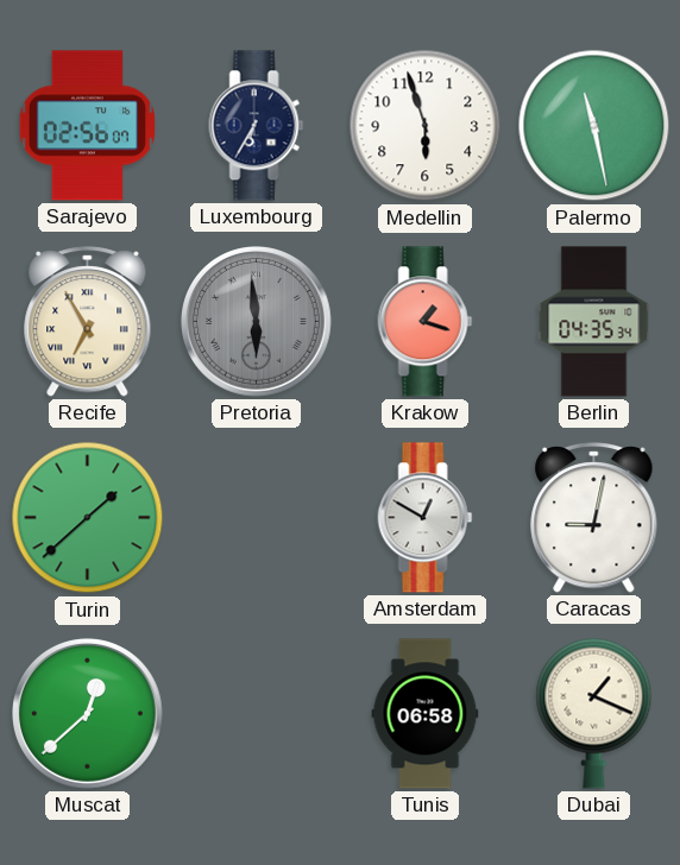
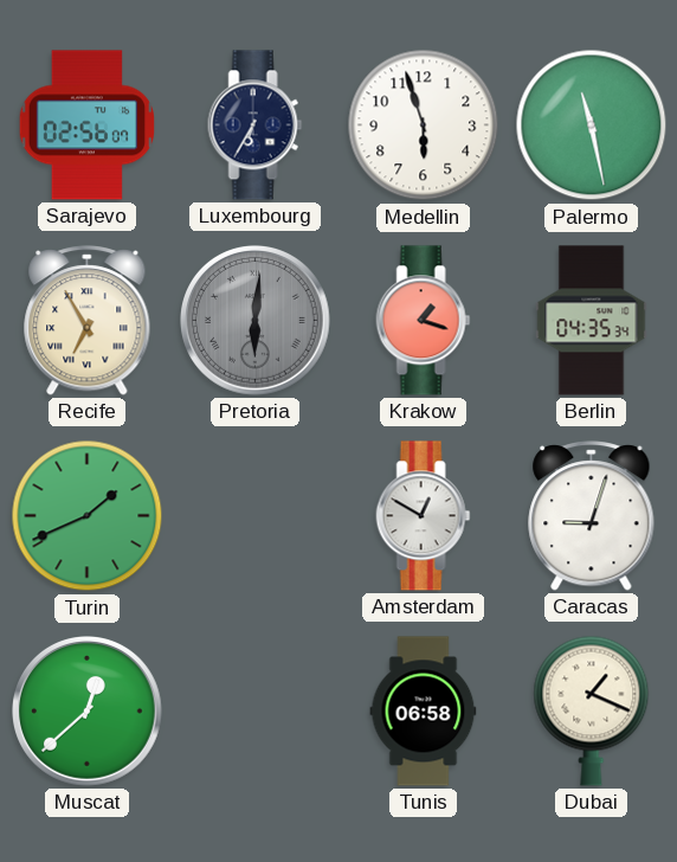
Pretoria: 5:59 -> 6:01
Turin: 1:38 -> 1:41
Caracas: 9:02 -> 9:03
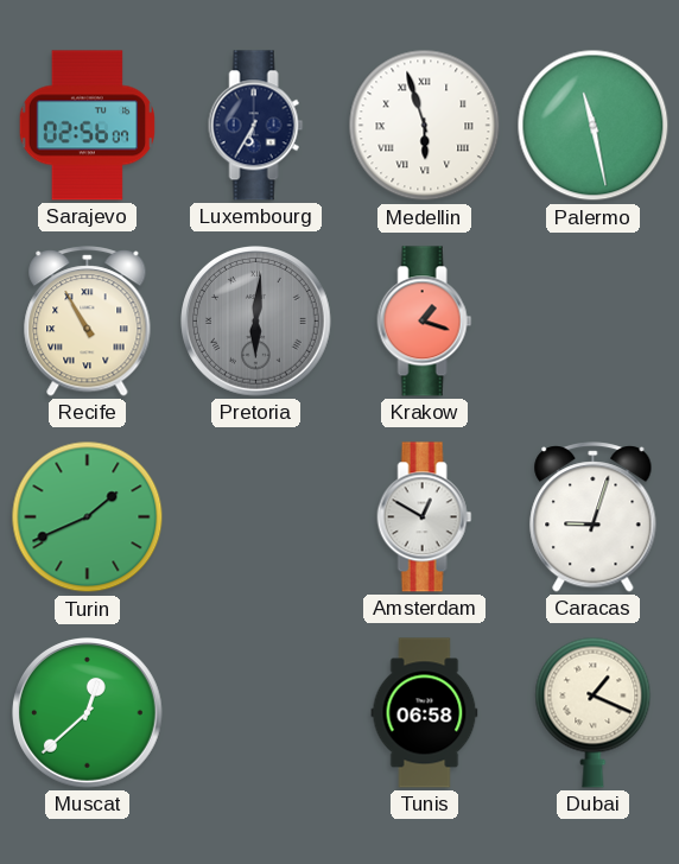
Medellin numerals: Arabic -> Roman
Recife: 6:55 -> 10:55
Berlin: 04:35 -> none
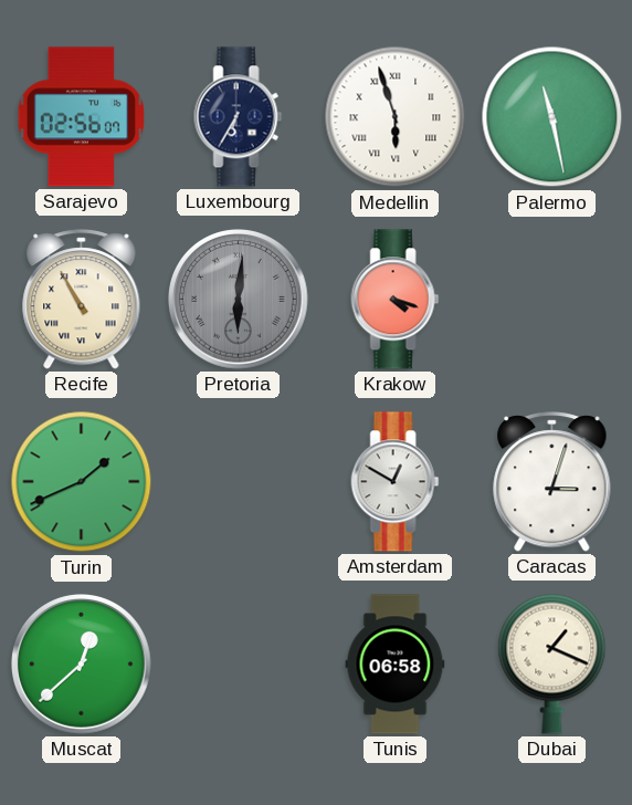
Krakow: 1:18 -> 4:18
Caracas: 9:03 -> 3:03
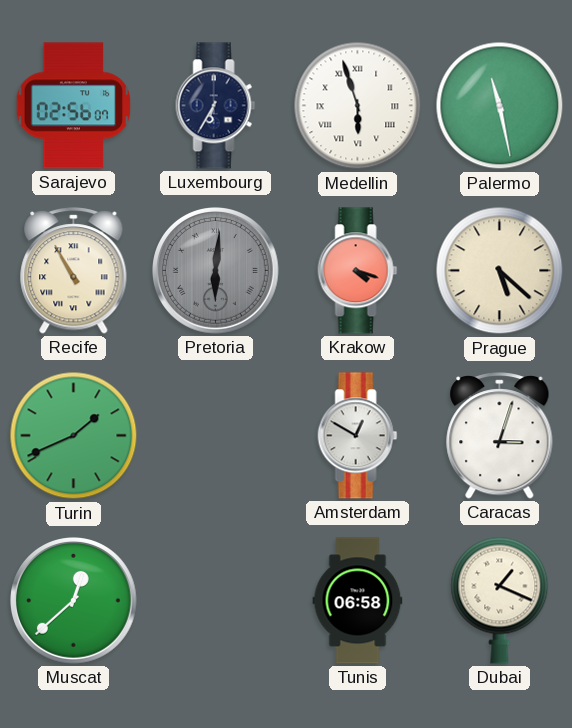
Prague: none -> 5:22
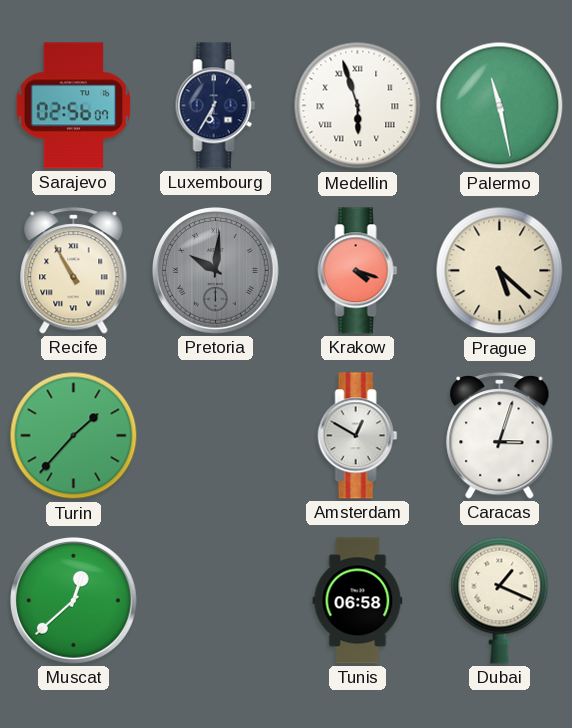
Pretoria: 6:01 -> 10:01
Turin: 1:41 -> 1:37
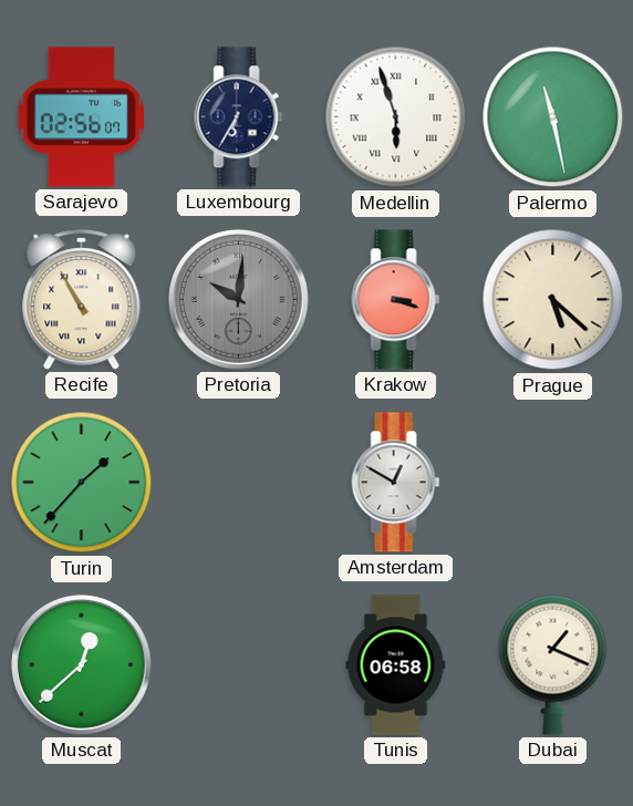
Krakow: 4:18 -> 3:18
Caracas: 3:03 -> none
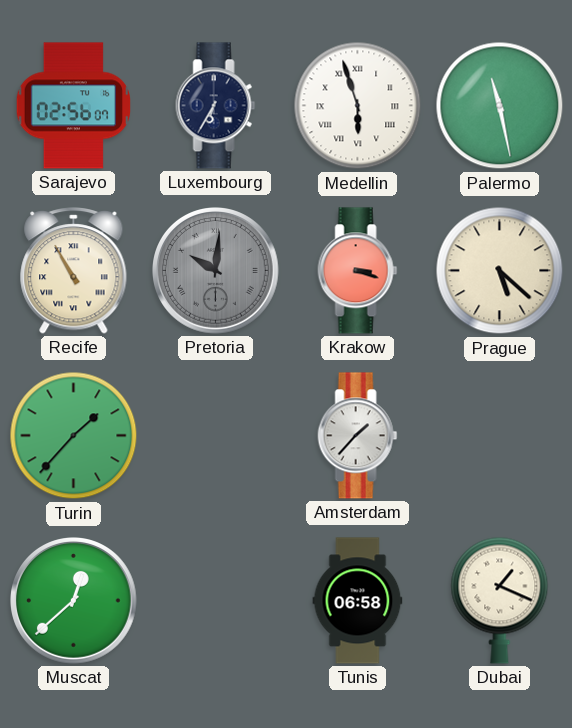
Amsterdam: 12:50 -> 1:37
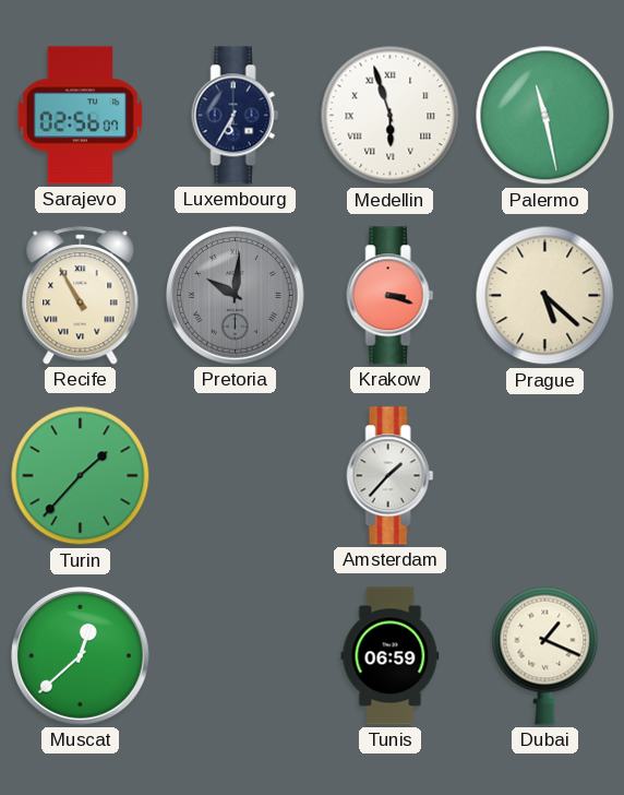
Tunis: 06:58 -> 06:59
